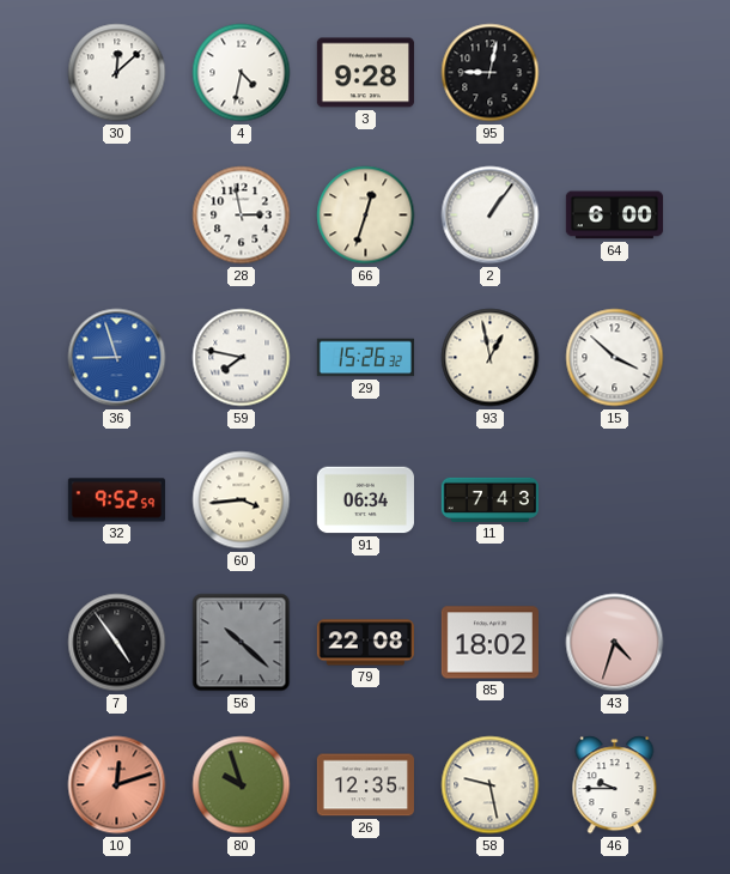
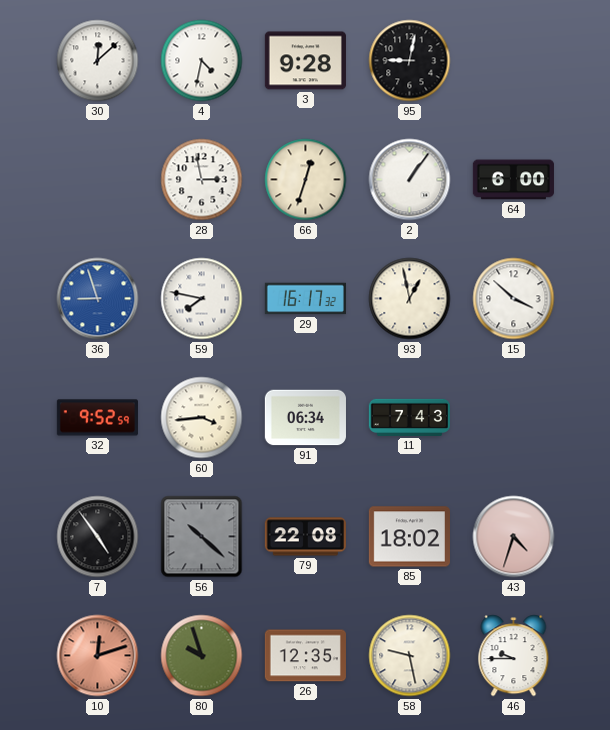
29: 15:26 -> 16:17
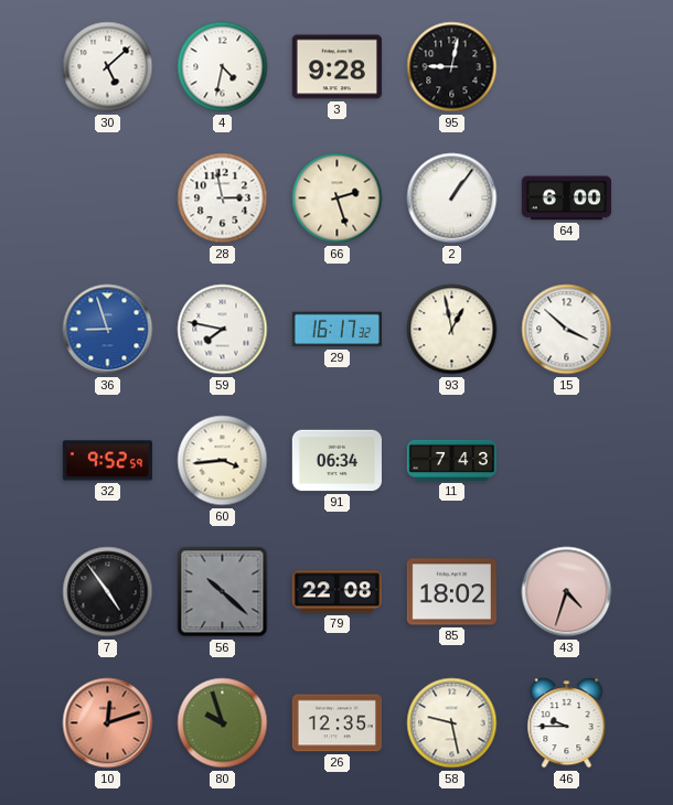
30: 12:08 -> 5:08
66: 12:33 -> 2:27
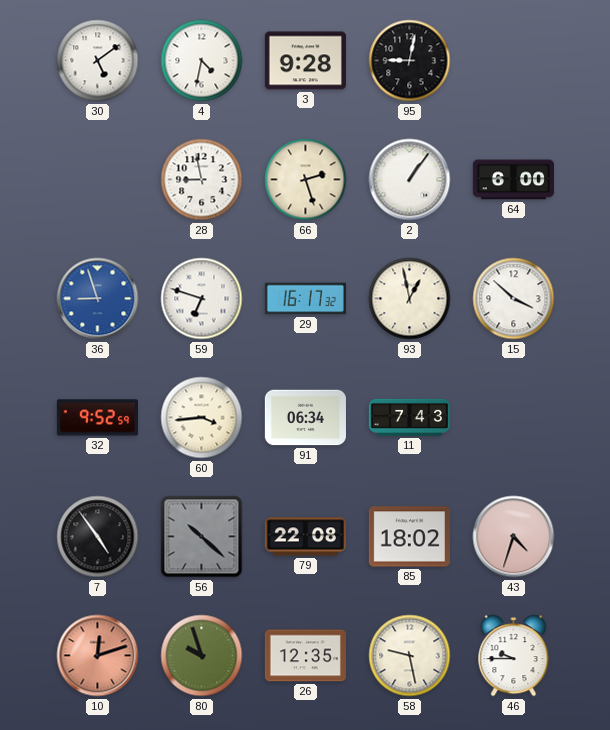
30: 5:08 -> 5:09
28: 2:58 -> 8:58
59: 7:47 -> 6:48
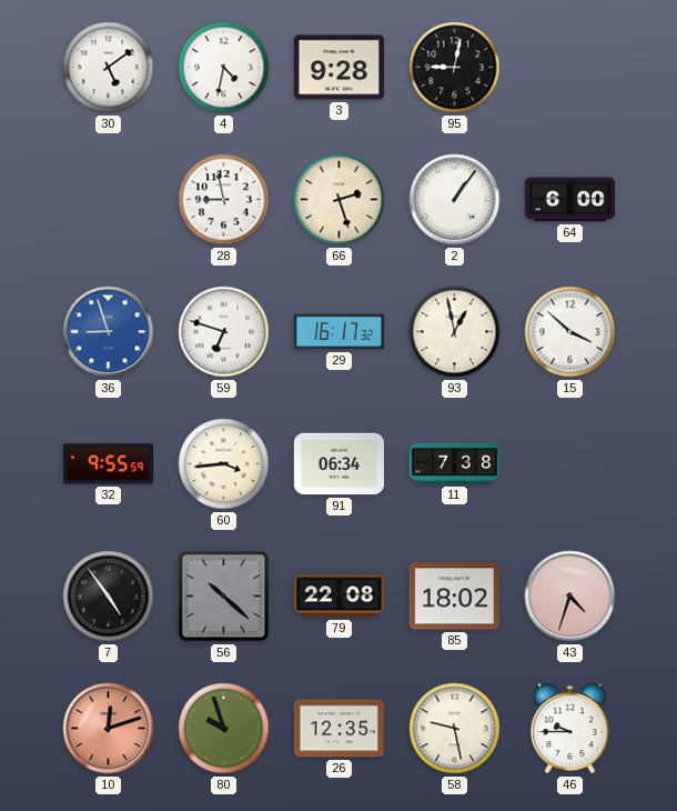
32: 9:52 -> 9:55
11: 7:43 -> 7:38
